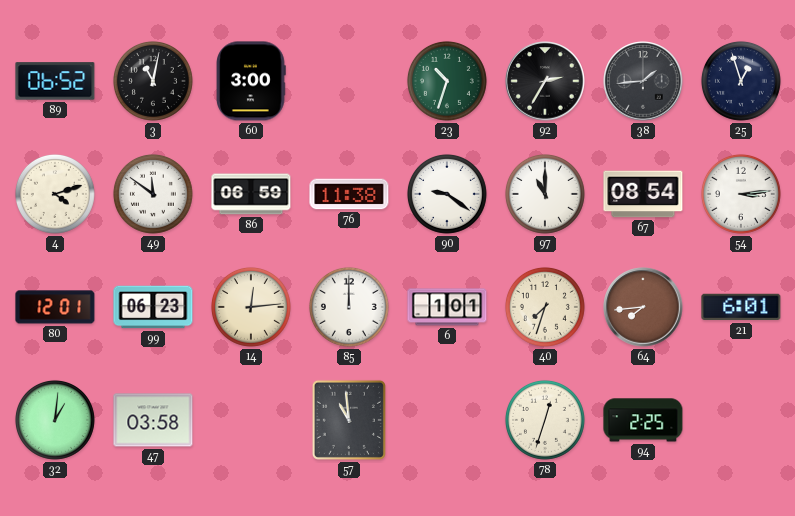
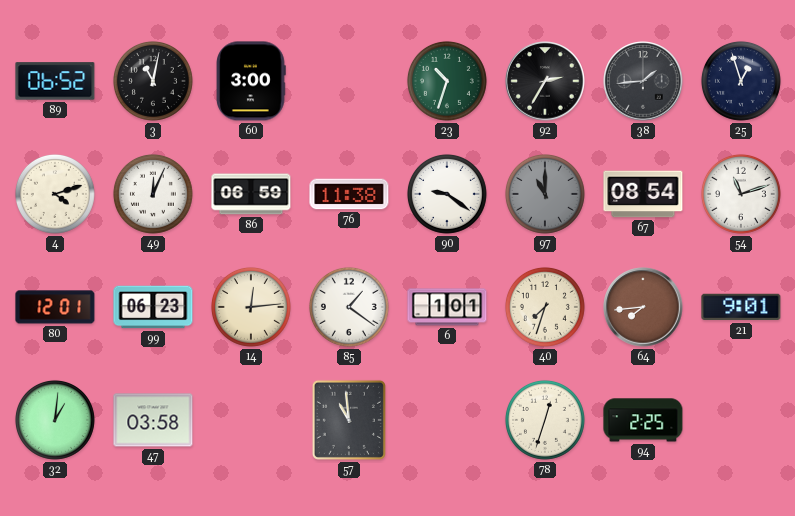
49: 11:51 -> 12:04
97 dial: white -> grey
54: 3:14 -> 11:12
85: 12:00 -> 1:21
21: 6:01 -> 9:01
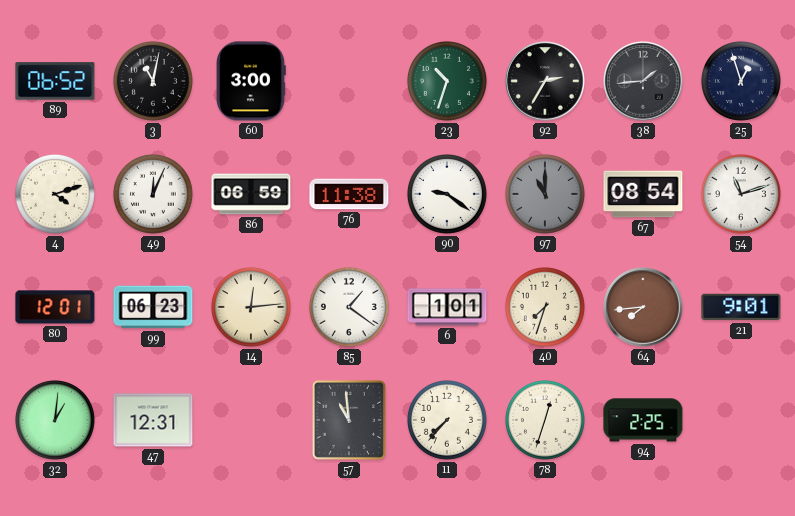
47: 03:58 -> 12:31
11: none -> 7:37
